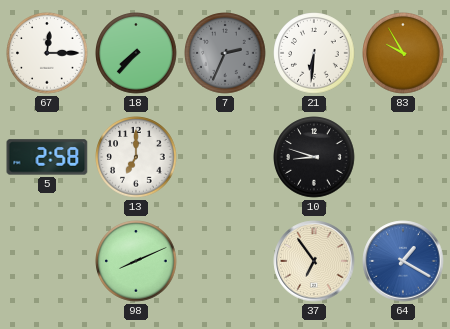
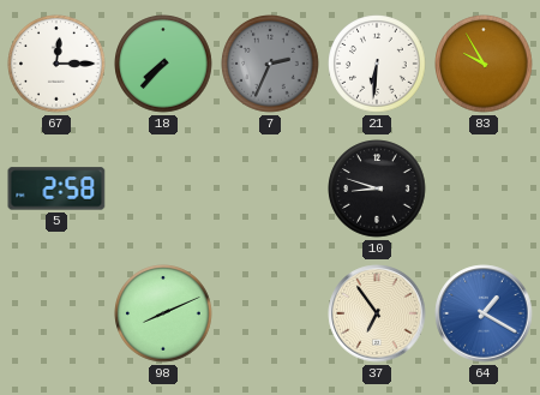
13: 7:00 -> none
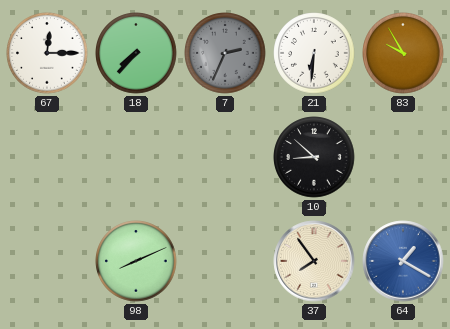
5: 2:58 -> none
10: 8:48 -> 8:52
37: 6:54 -> 7:54
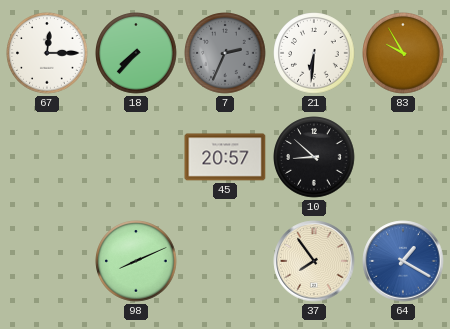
45: none -> 20:57
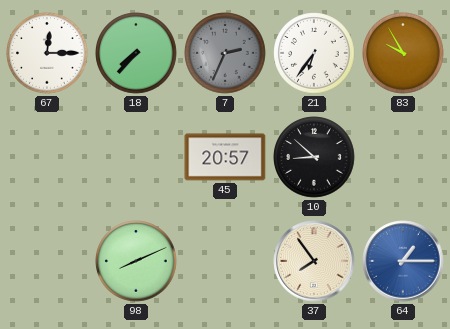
21: 6:31 -> 6:36
64: 1:20 -> 1:15
